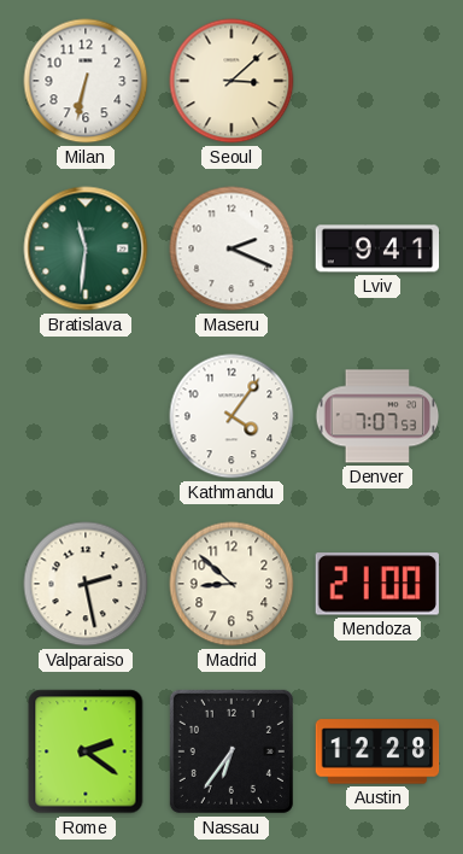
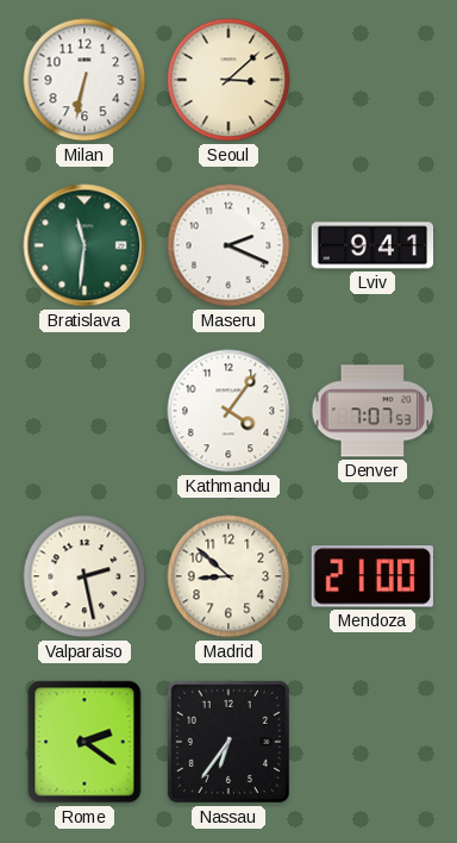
Austin: 12:28 -> none
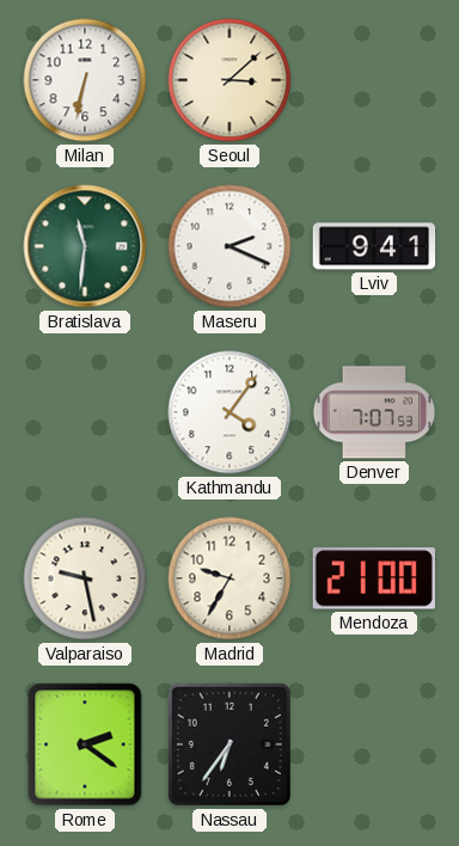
Valparaiso: 2:28 -> 9:28
Madrid: 8:52 -> 9:35
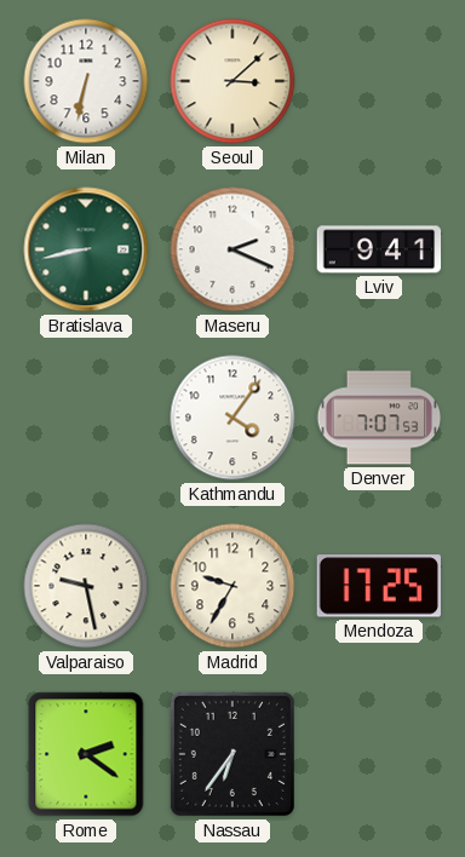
Bratislava: 11:31 -> 8:43
Mendoza: 21:00 -> 17:25
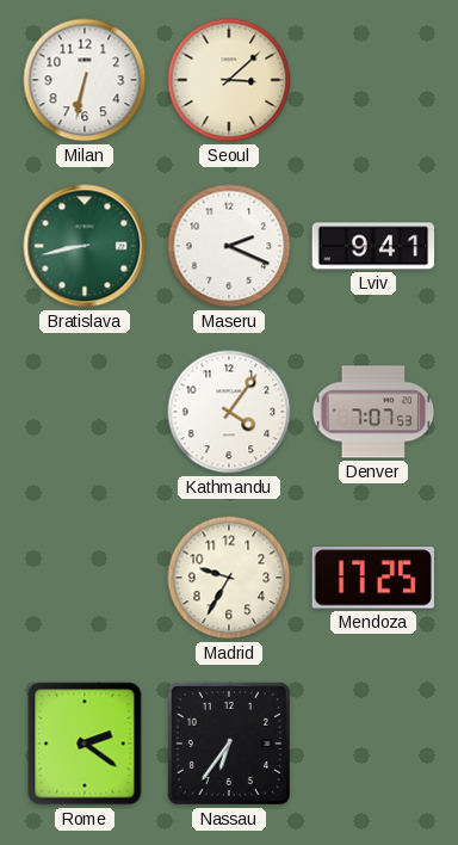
Valparaiso: 9:28 -> none
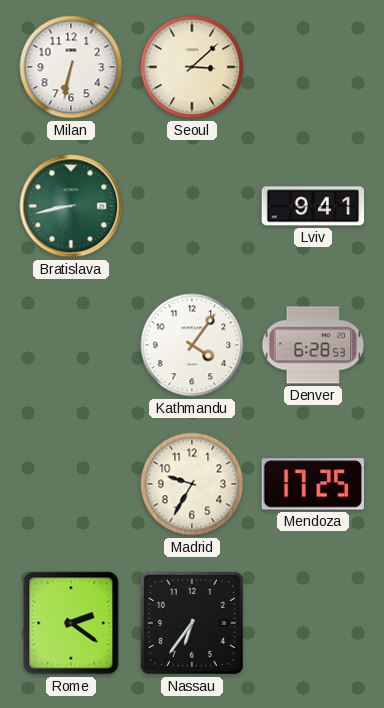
Maseru: 2:19 -> none
Denver: 7:07 -> 6:28
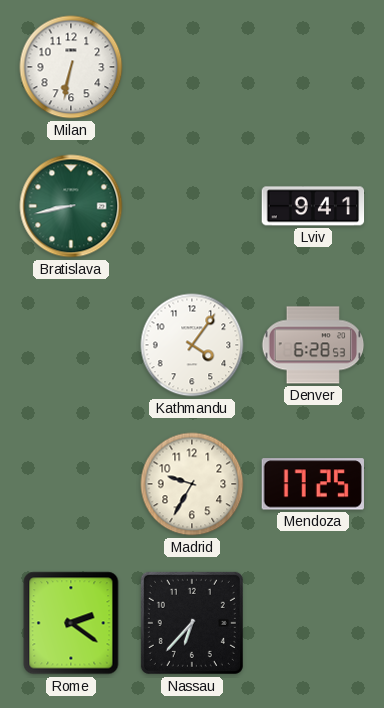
Seoul: 3:08 -> none
Nassau: 6:36 -> 6:37
